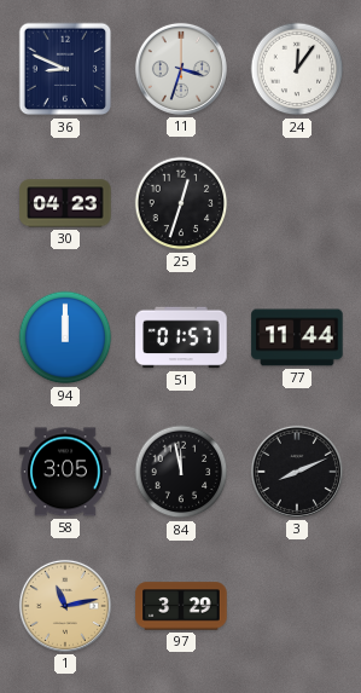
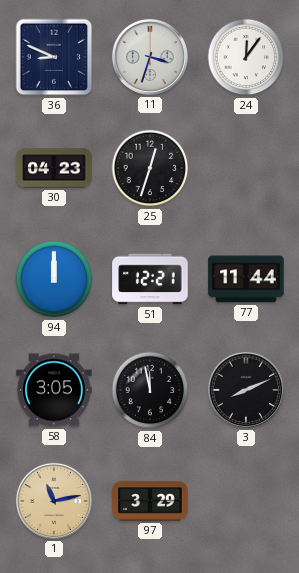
51: 01:57 -> 12:21
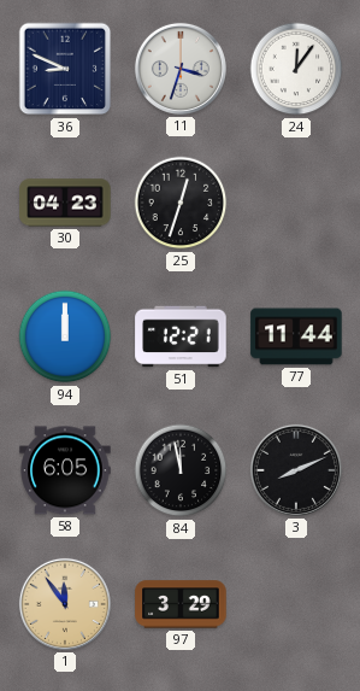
58: 3:05 -> 6:05
1: 11:13 -> 11:54
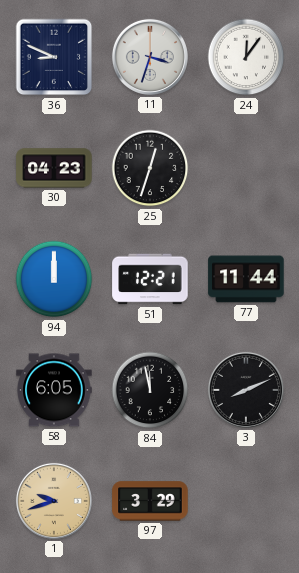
1: 11:54 -> 9:42
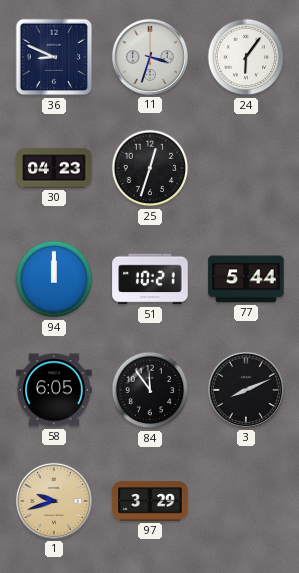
24: 12:06 -> 6:06
51: 12:21 -> 10:21
77: 11:44 -> 5:44
84: 11:58 -> 11:54
